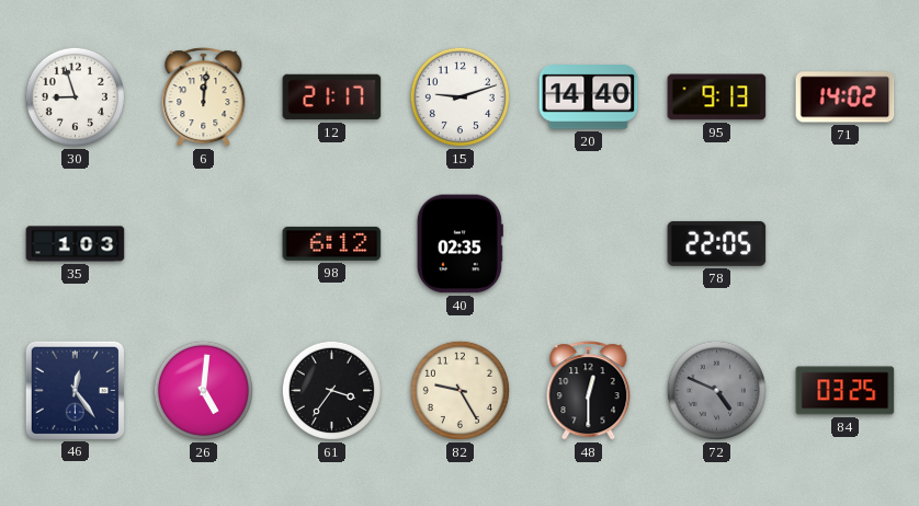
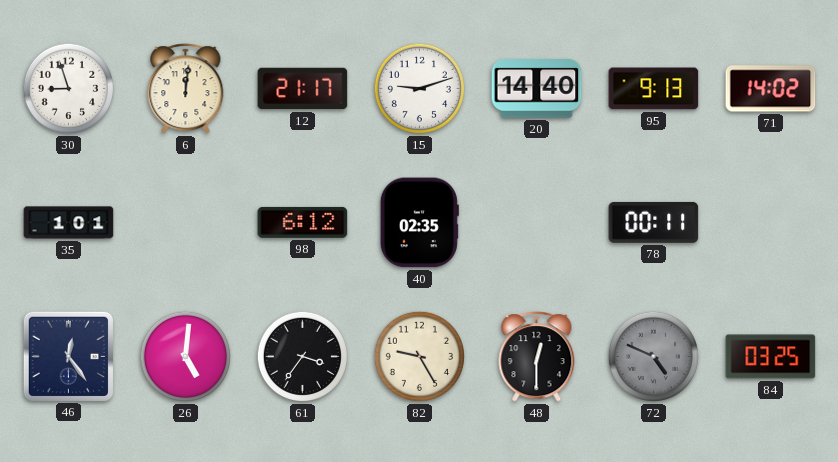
35: 1:03 -> 1:01
78: 22:05 -> 00:11
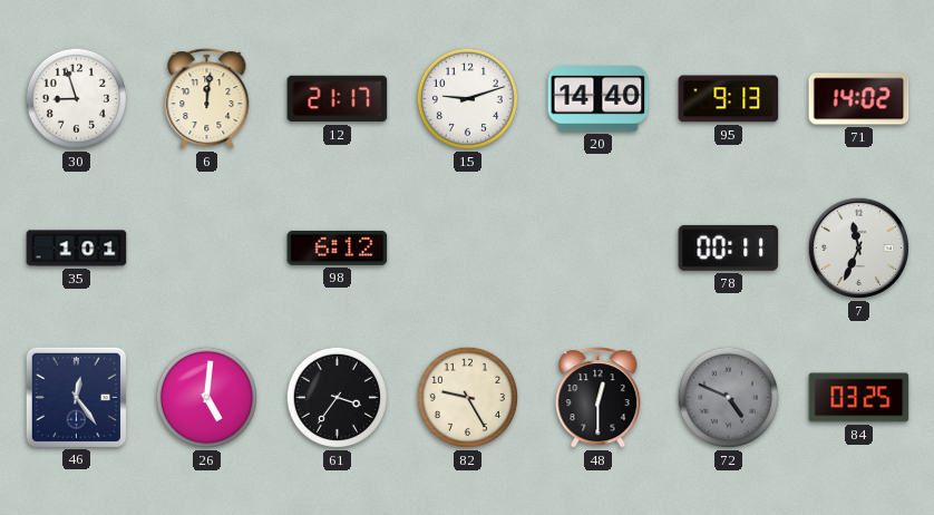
40: 02:35 -> none
7: none -> 11:34
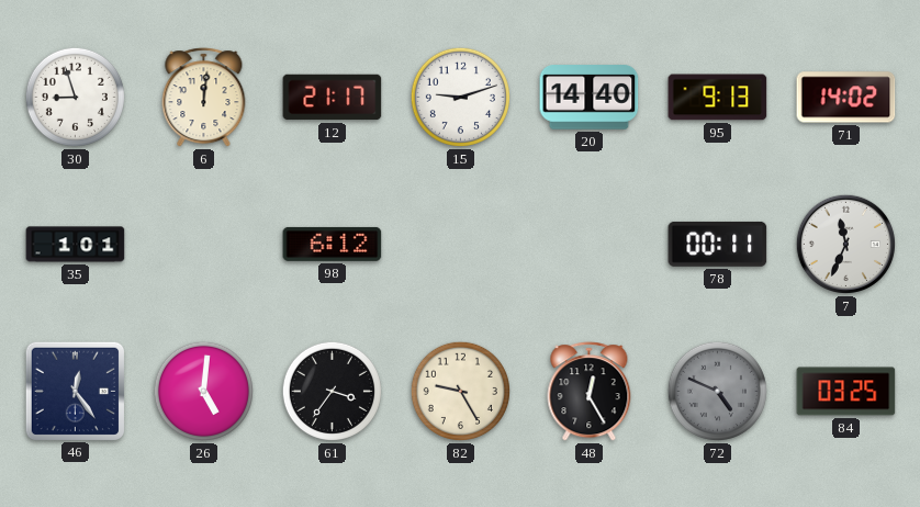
48: 12:30 -> 12:25
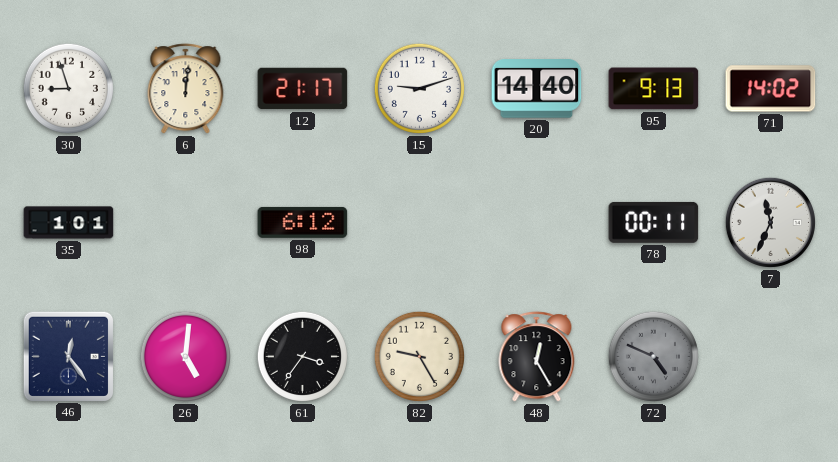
84: 03:25 -> none
